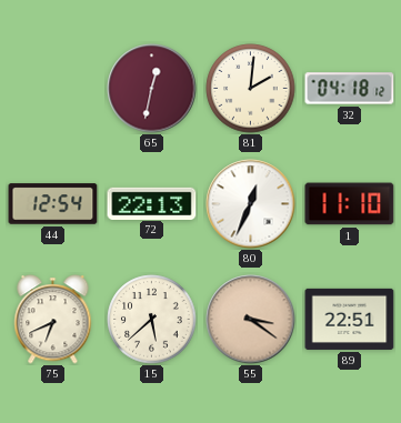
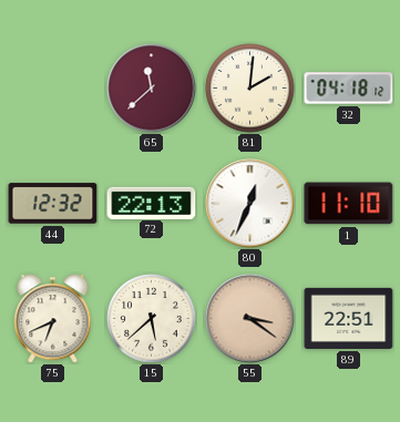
65: 12:32 -> 11:38
44: 12:54 -> 12:32
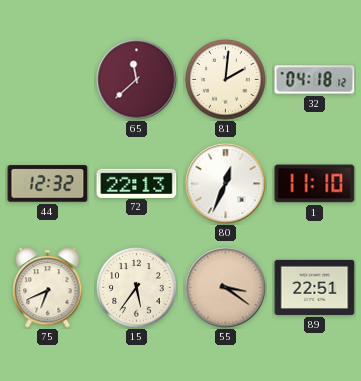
15: 5:38 -> 5:36
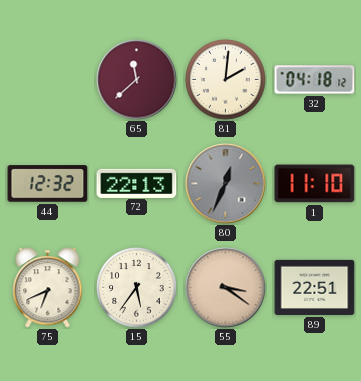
80 dial: white -> grey
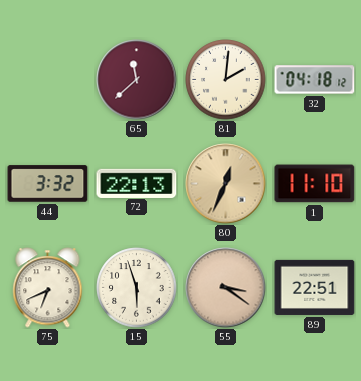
44: 12:32 -> 3:32
80 dial: grey -> champagne
15: 5:36 -> 5:57
